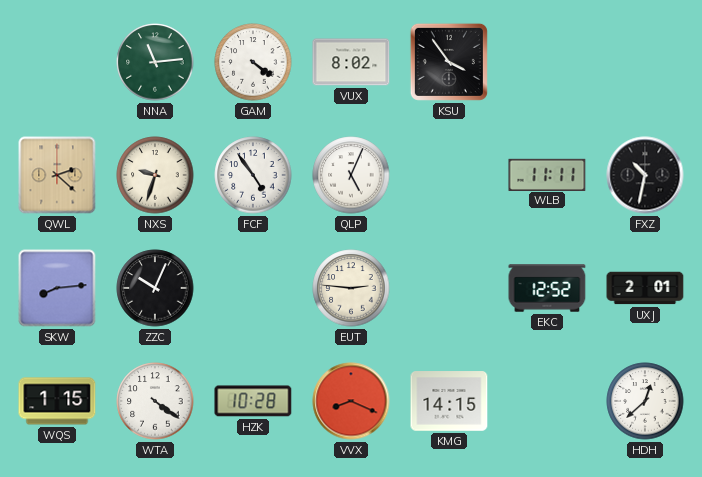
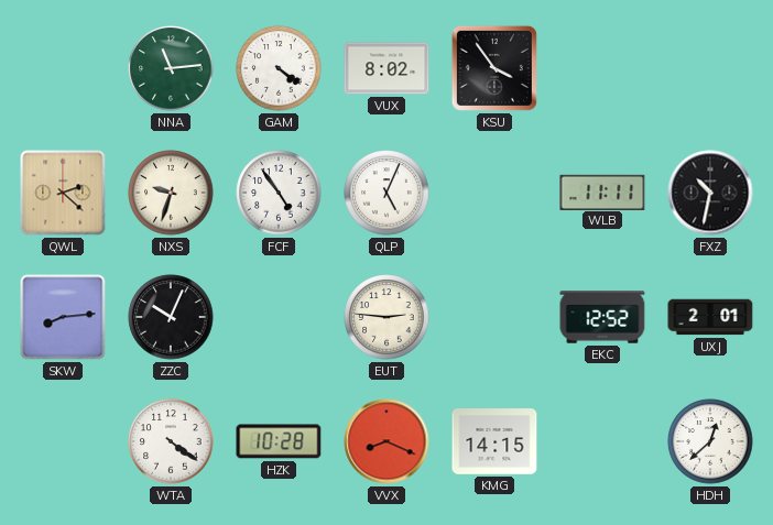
WQS: 1:15 -> none
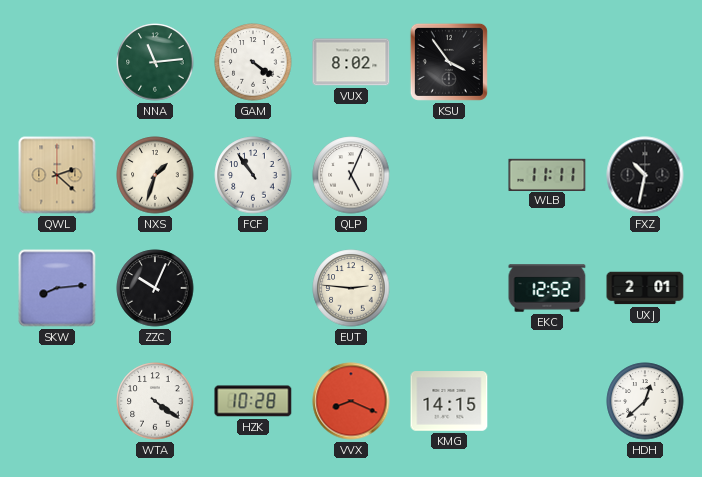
NXS: 9:33 -> 1:33
FCF: 4:54 -> 10:54
